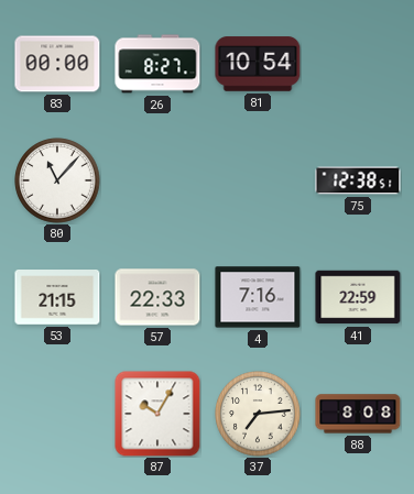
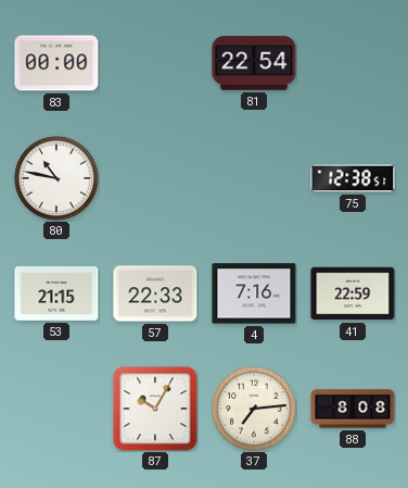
26: 8:27 -> none
81: 10:54 -> 22:54
80: 11:07 -> 10:47
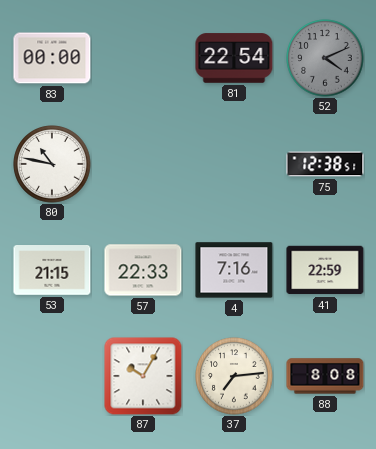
52: none -> 4:11
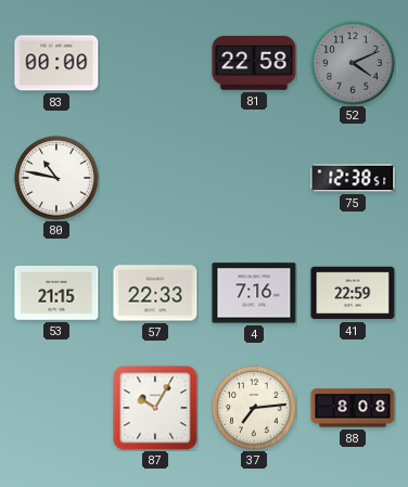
81: 22:54 -> 22:58
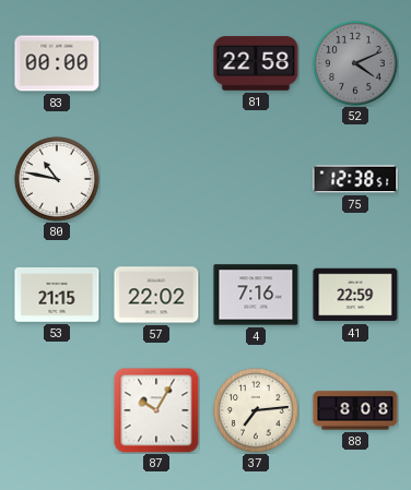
57: 22:33 -> 22:02
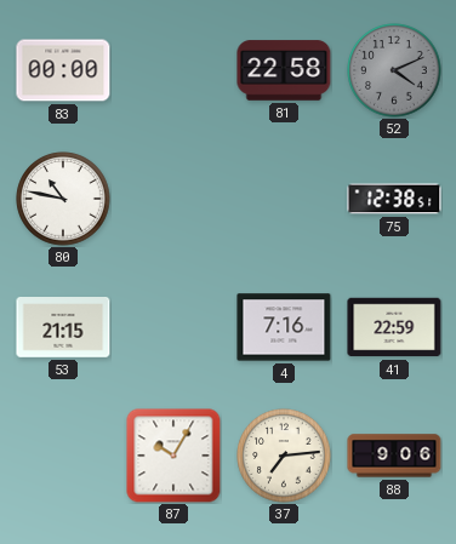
57: 22:02 -> none
88: 8:08 -> 9:06
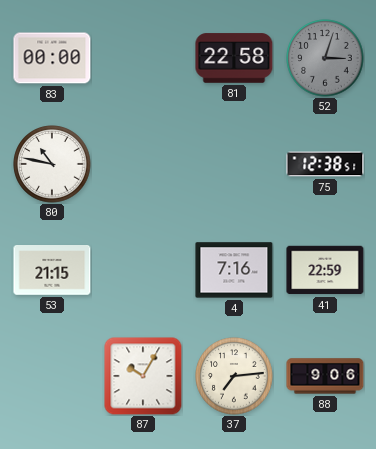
52: 4:11 -> 3:03
